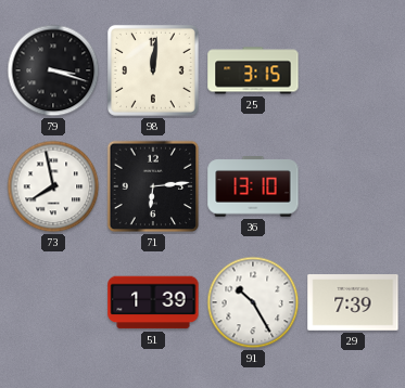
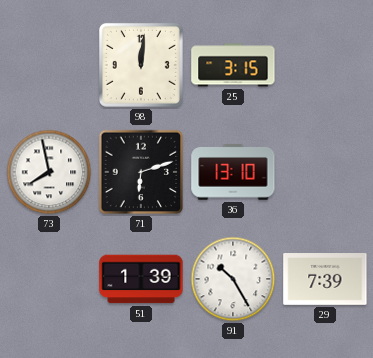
79: 3:18 -> none
71: 6:14 -> 6:12
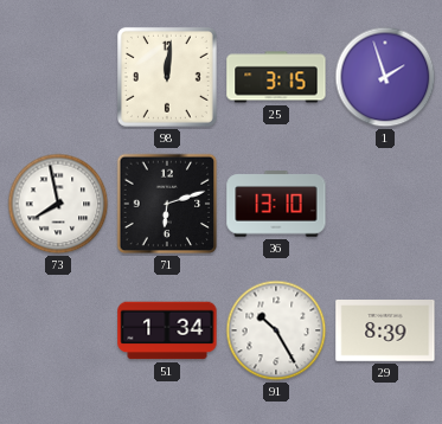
1: none -> 1:57
51: 1:39 -> 1:34
29: 7:39 -> 8:39
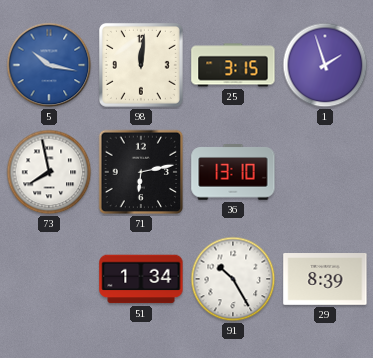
5: none -> 10:17
71: 6:12 -> 6:13
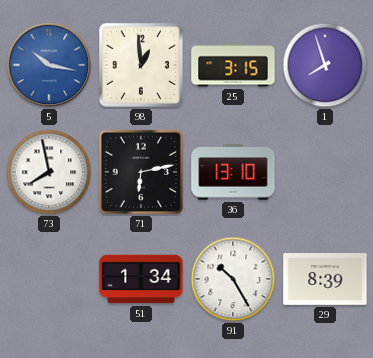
98: 12:01 -> 12:59
1: 1:57 -> 7:57
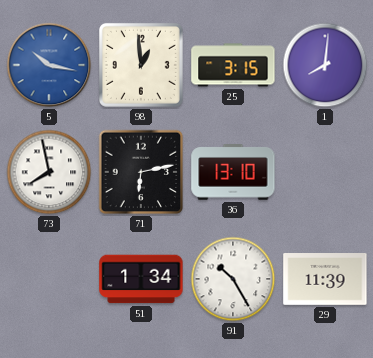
1: 7:57 -> 8:01
29: 8:39 -> 11:39
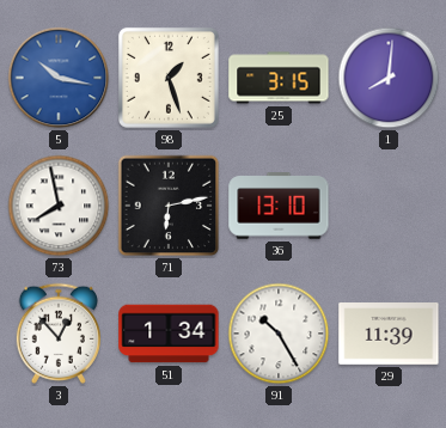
98: 12:59 -> 1:27
3: none -> 12:53
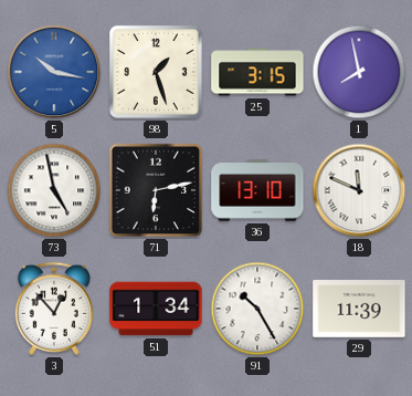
1: 8:01 -> 7:58
73: 7:58 -> 4:58
18: none -> 11:49
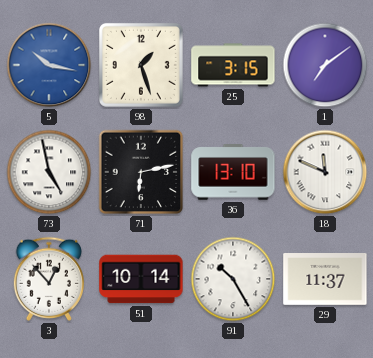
1: 7:58 -> 7:09
51: 1:34 -> 10:14
29: 11:39 -> 11:37
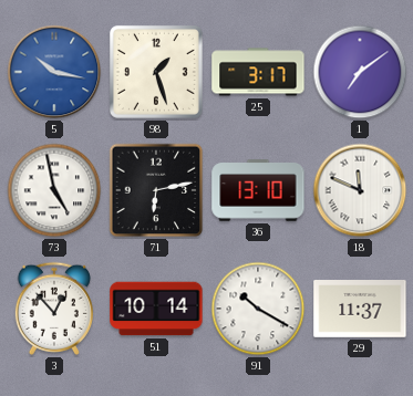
25: 3:15 -> 3:17
91: 10:25 -> 10:20
